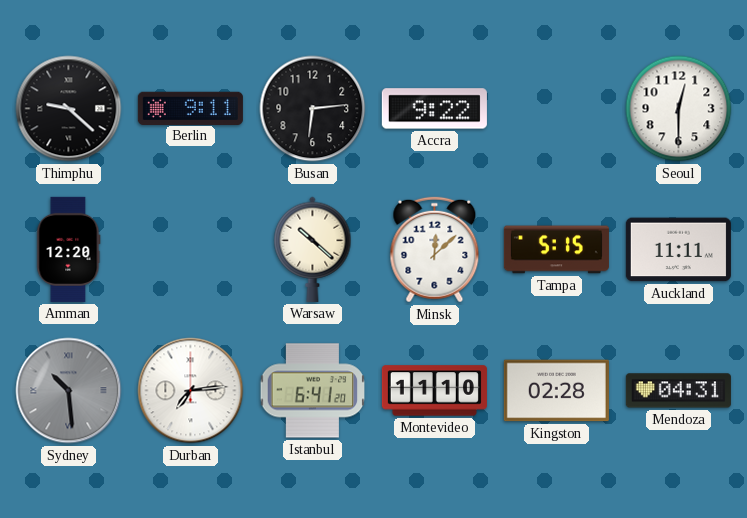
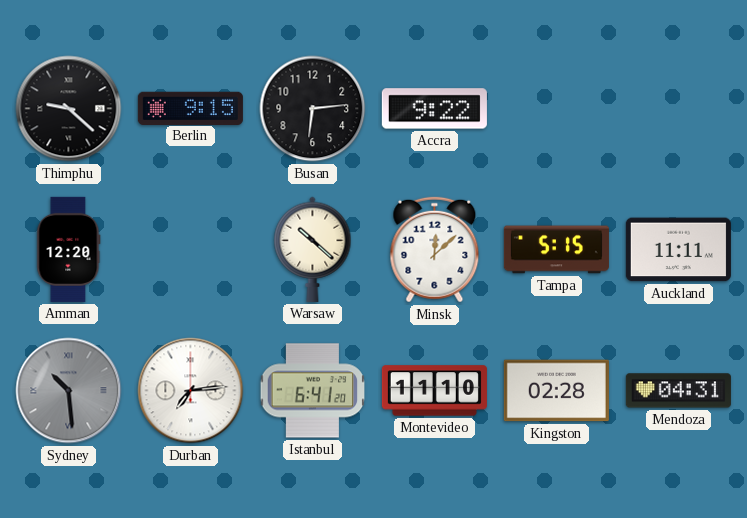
Berlin: 9:11 -> 9:15
Seoul: 12:30 -> none
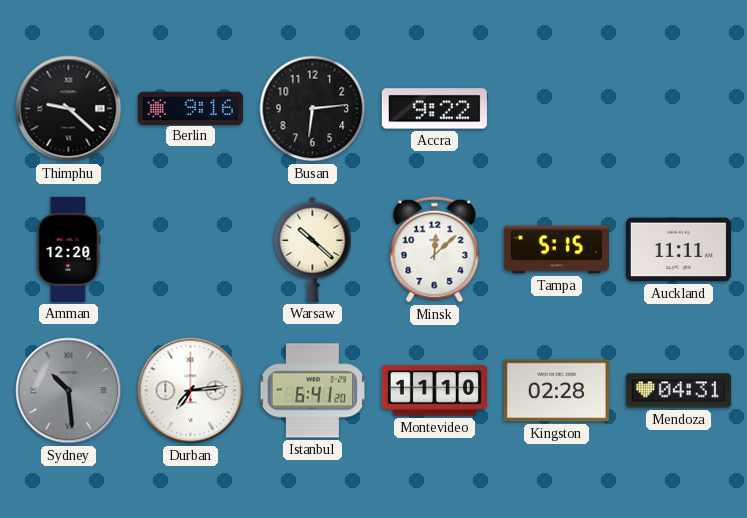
Berlin: 9:15 -> 9:16
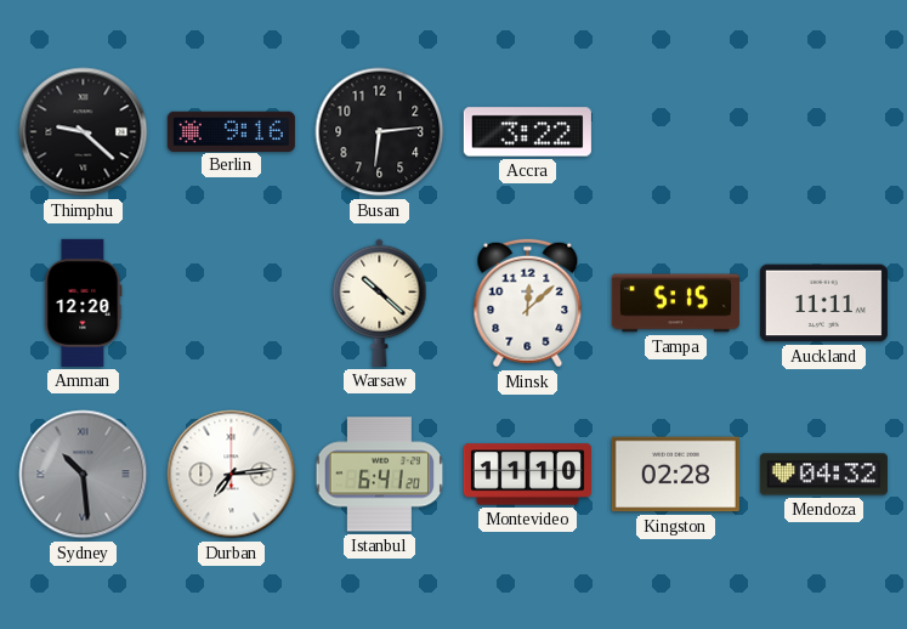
Accra: 9:22 -> 3:22
Mendoza: 04:31 -> 04:32
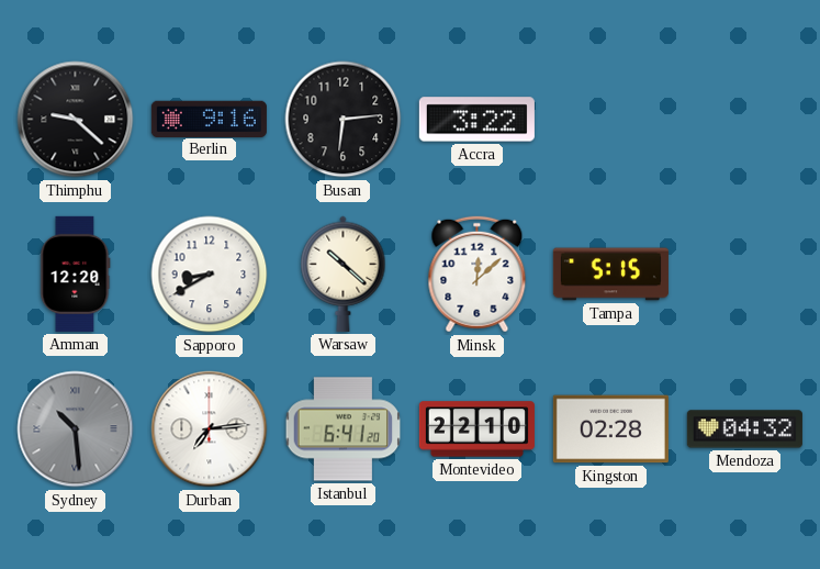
Sapporo: none -> 8:40
Auckland: 11:11 -> none
Montevideo: 11:10 -> 22:10
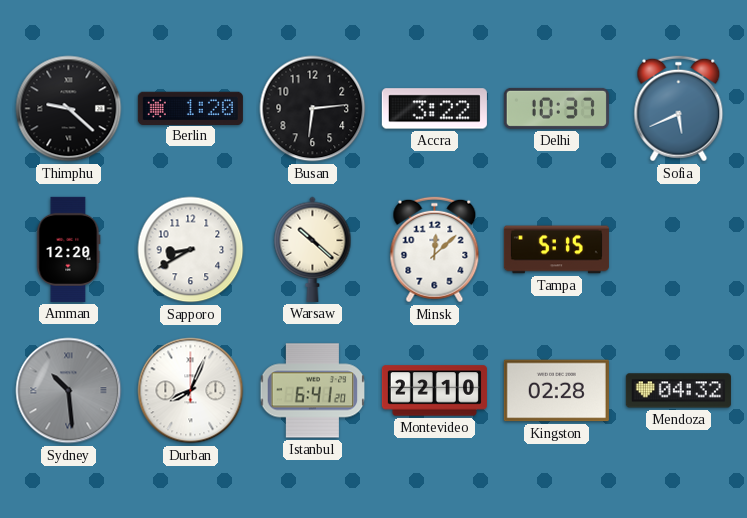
Berlin: 9:16 -> 1:20
Delhi: none -> 10:37
Sofia: none -> 5:41
Durban: 7:14 -> 8:04
